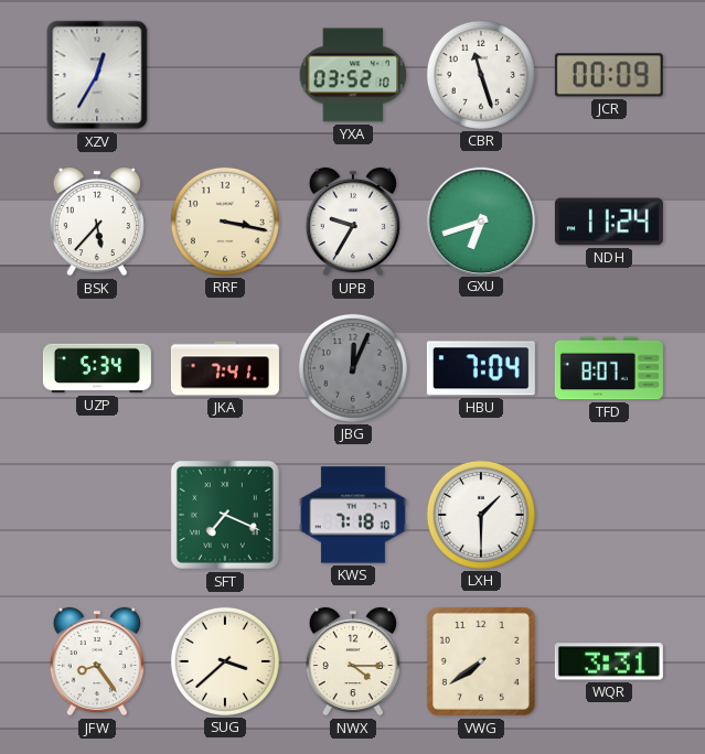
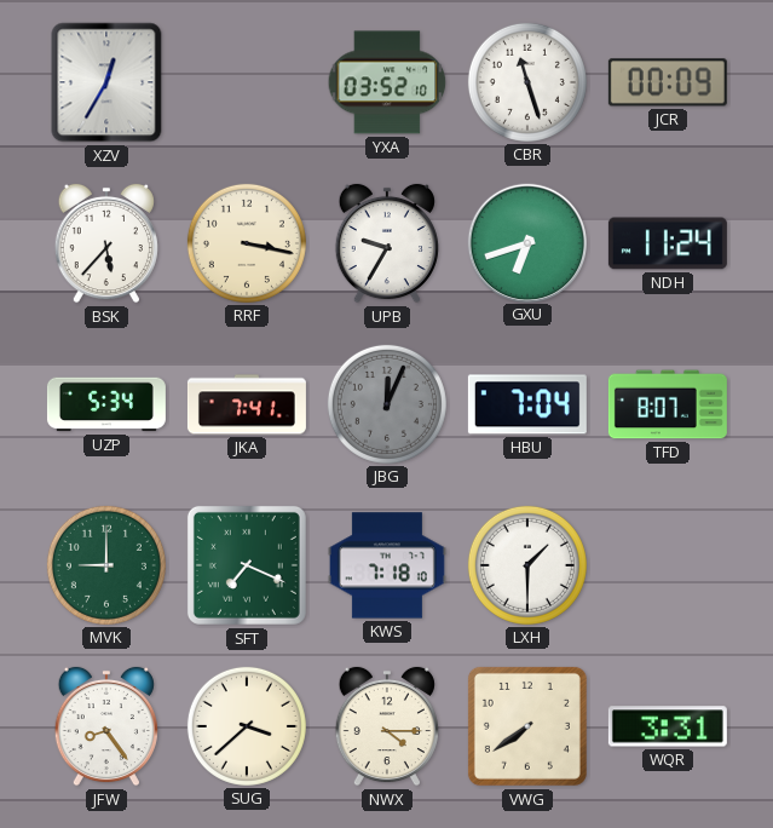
MVK: none -> 9:00
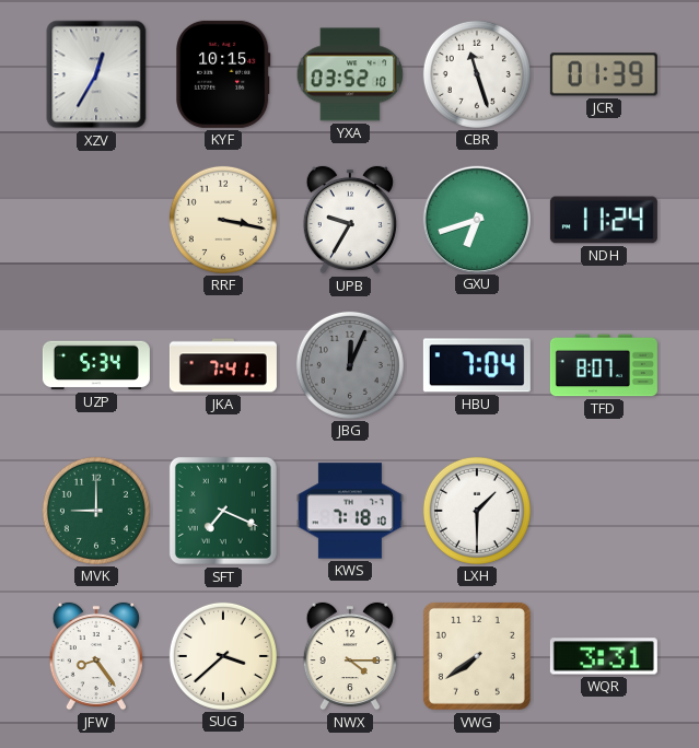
KYF: none -> 10:15
JCR: 00:09 -> 01:39
BSK: 5:37 -> none
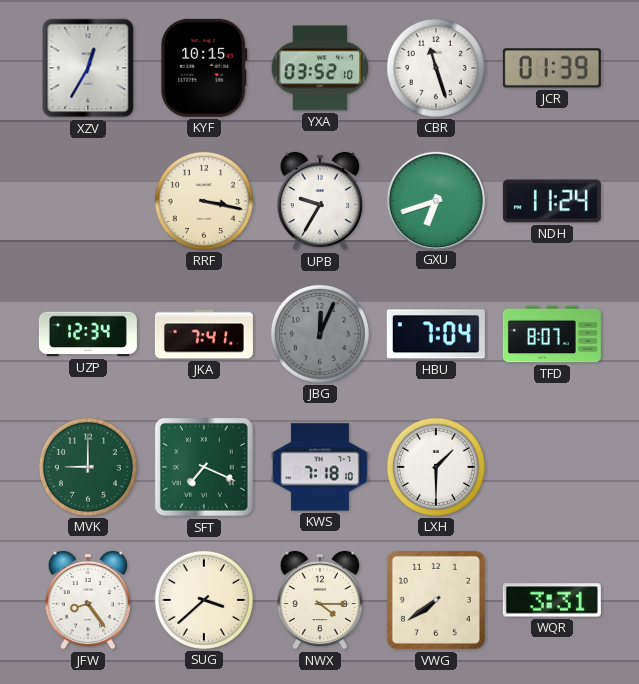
UZP: 5:34 -> 12:34
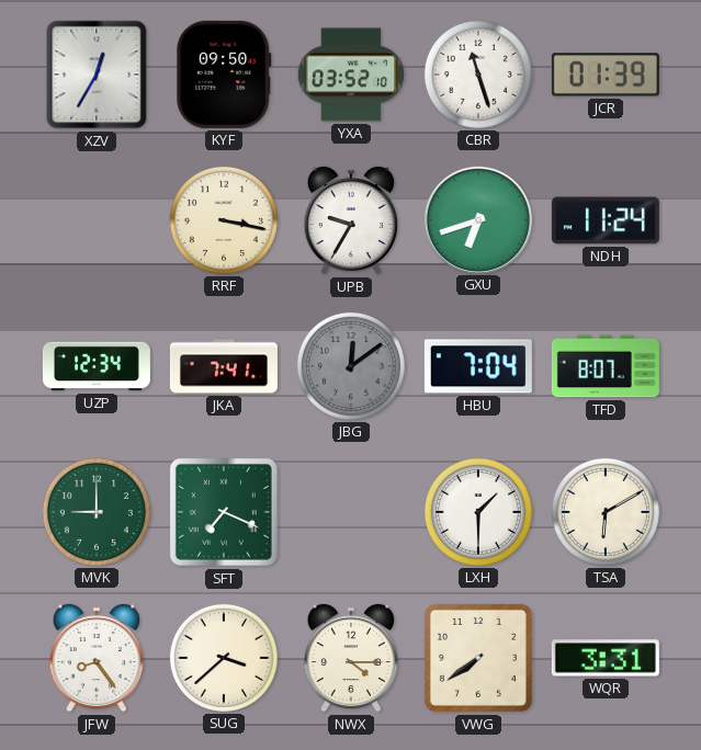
KYF: 10:15 -> 09:50
JBG: 12:04 -> 12:09
KWS: 7:18 -> none
TSA: none -> 6:10
